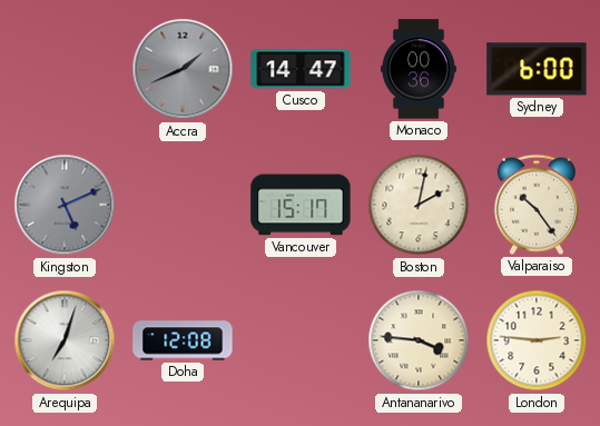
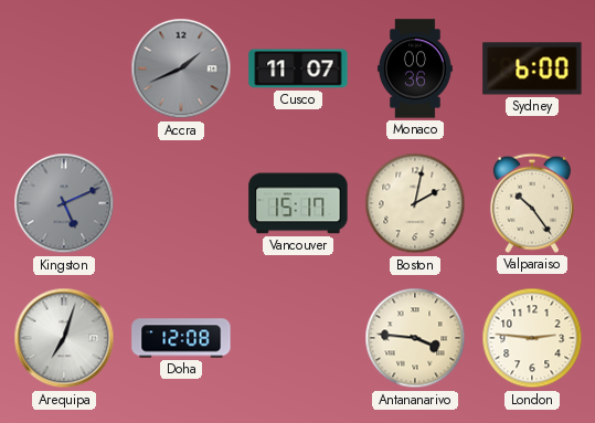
Cusco: 14:47 -> 11:07
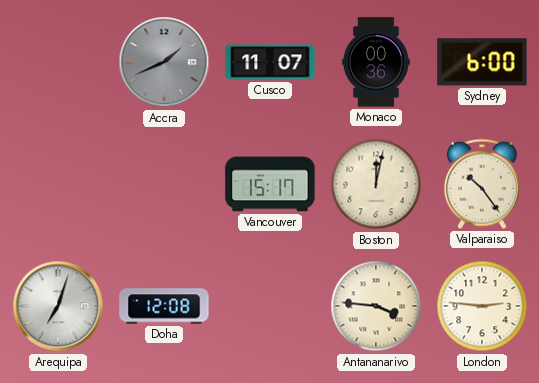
Kingston: 5:11 -> none
Boston: 2:02 -> 12:02
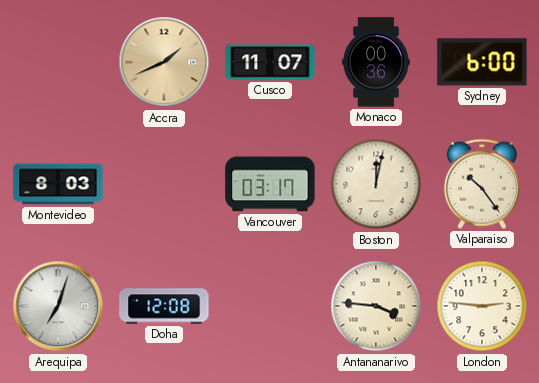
Accra dial: grey -> champagne
Montevideo: none -> 8:03
Vancouver: 15:17 -> 03:17
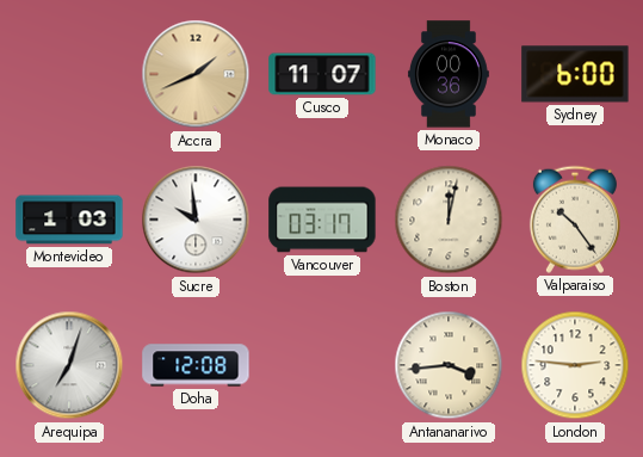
Montevideo: 8:03 -> 1:03
Sucre: none -> 9:59
Antananarivo: 3:46 -> 3:44
